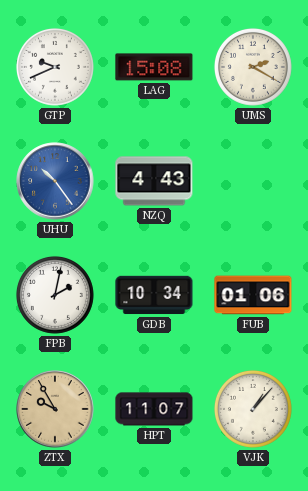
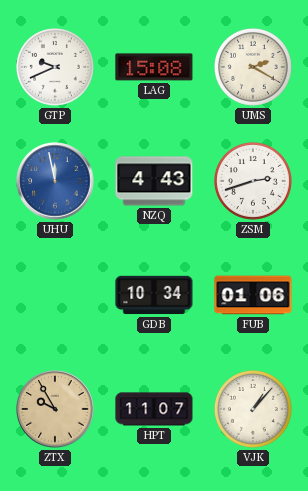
UHU: 10:24 -> 11:58
ZSM: none -> 2:42
FPB: 2:02 -> none
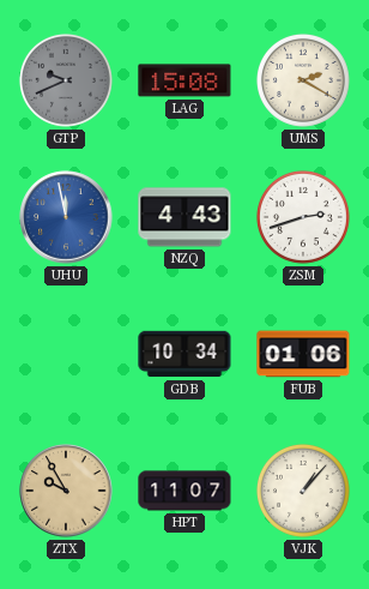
GTP dial: white -> grey
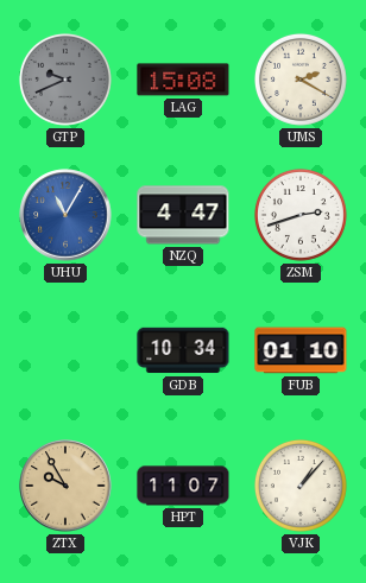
UHU: 11:58 -> 11:05
NZQ: 4:43 -> 4:47
FUB: 01:06 -> 01:10
